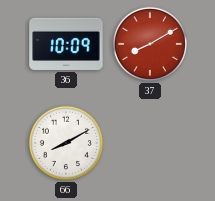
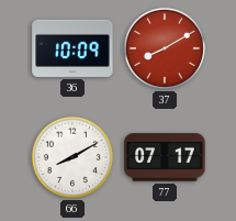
77: none -> 07:17
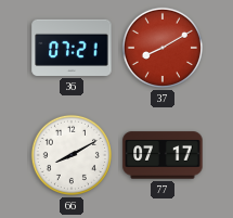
36: 10:09 -> 07:21
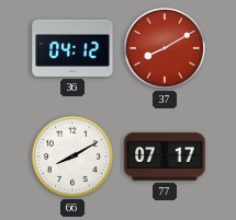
36: 07:21 -> 04:12
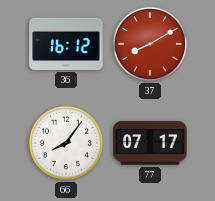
36: 04:12 -> 16:12
66: 8:10 -> 8:06
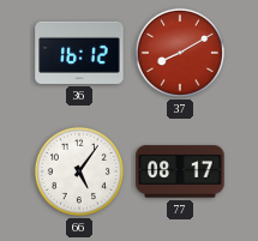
66: 8:06 -> 5:06
77: 07:17 -> 08:17
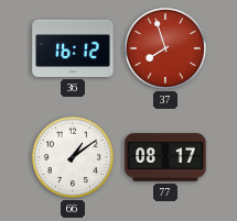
37: 8:10 -> 7:57
66: 5:06 -> 1:09
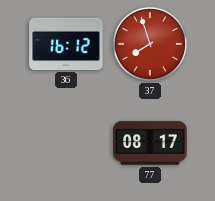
66: 1:09 -> none
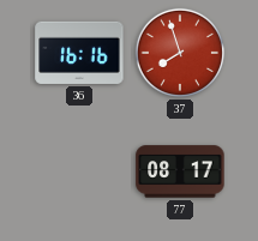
36: 16:12 -> 16:16
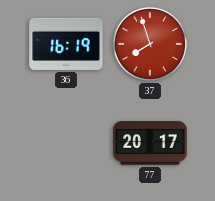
36: 16:16 -> 16:19
77: 08:17 -> 20:17
